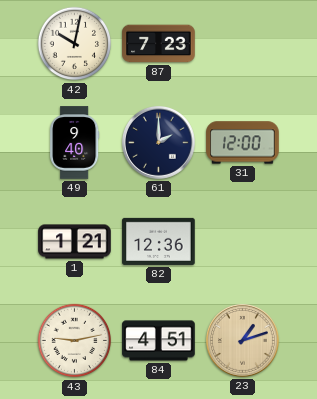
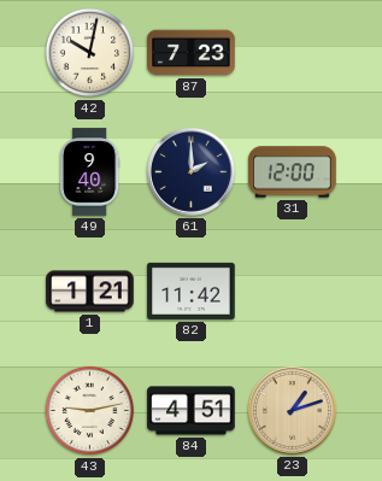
82: 12:36 -> 11:42
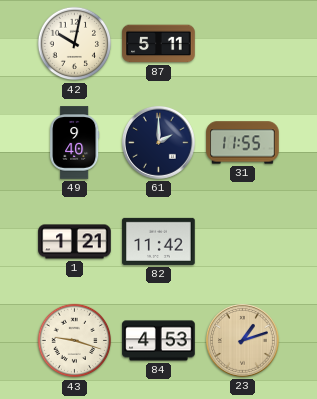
87: 7:23 -> 5:11
31: 12:00 -> 11:55
43: 9:13 -> 9:18
84: 4:51 -> 4:53
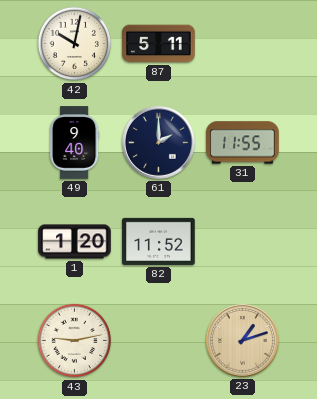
1: 1:21 -> 1:20
82: 11:42 -> 11:52
43: 9:18 -> 9:13
84: 4:53 -> none
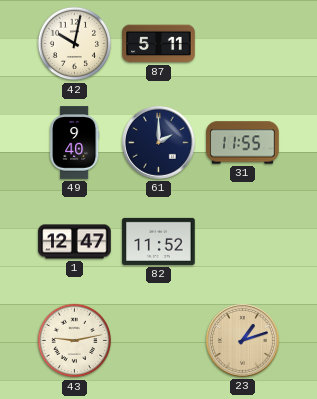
1: 1:20 -> 12:47
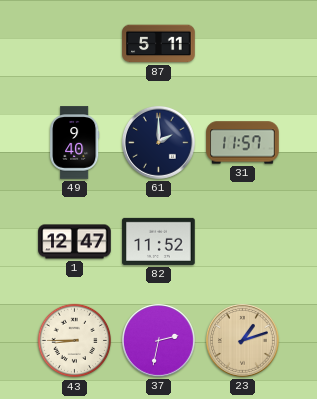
42: 10:02 -> none
31: 11:55 -> 11:57
43: 9:13 -> 8:45
37: none -> 2:32
